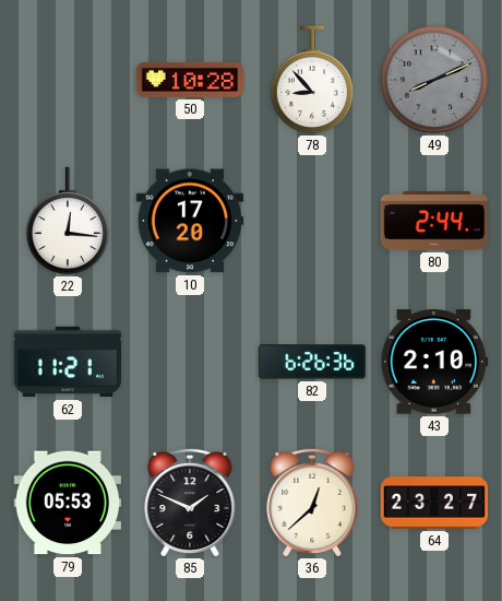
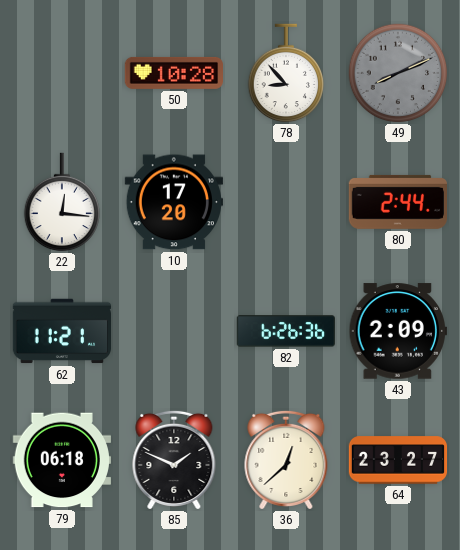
43: 2:10 -> 2:09
79: 05:53 -> 06:18
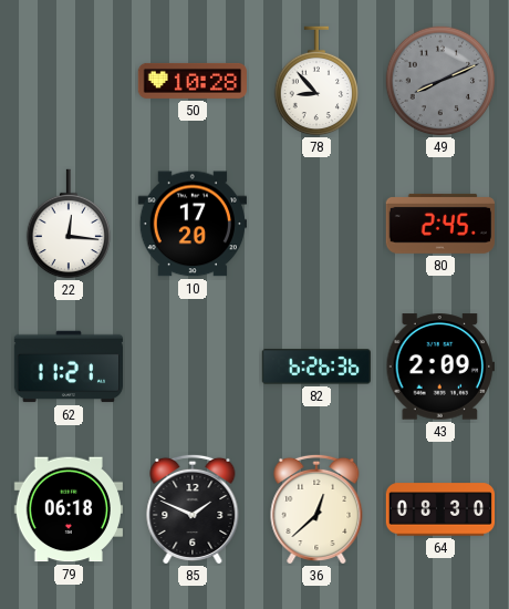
80: 2:44 -> 2:45
64: 23:27 -> 08:30
